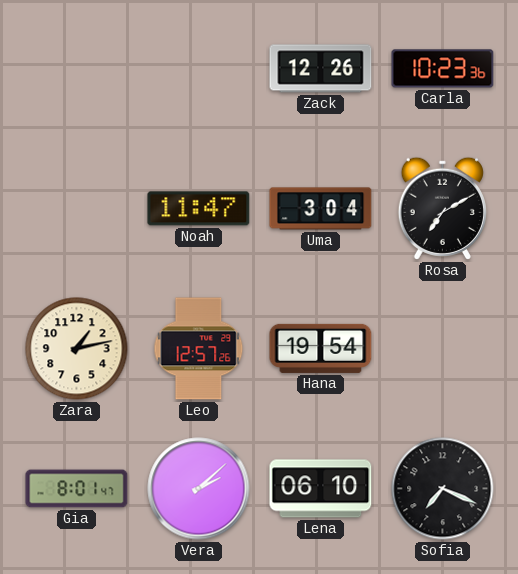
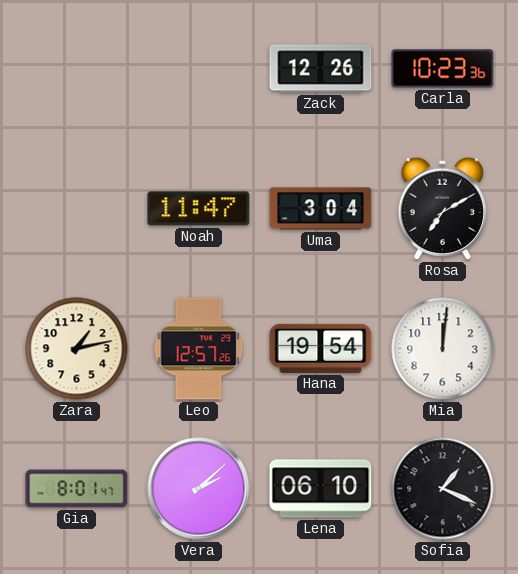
Mia: none -> 12:01
Sofia: 7:19 -> 1:19
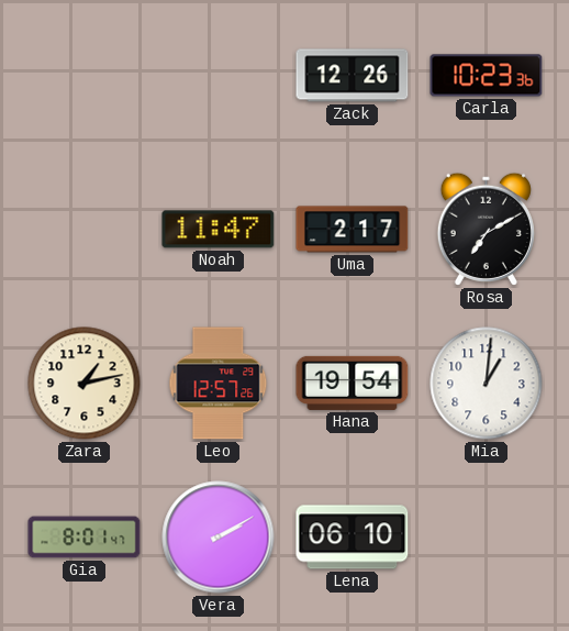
Uma: 3:04 -> 2:17
Mia: 12:01 -> 1:01
Vera: 2:08 -> 2:10
Sofia: 1:19 -> none
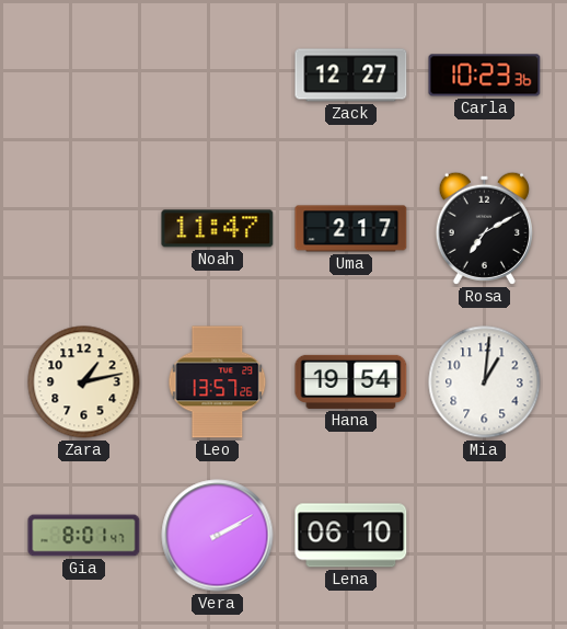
Zack: 12:26 -> 12:27
Leo: 12:57 -> 13:57
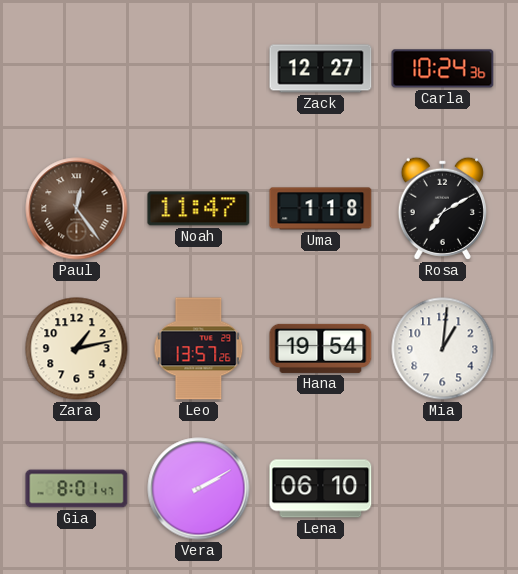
Carla: 10:23 -> 10:24
Paul: none -> 12:24
Uma: 2:17 -> 1:18
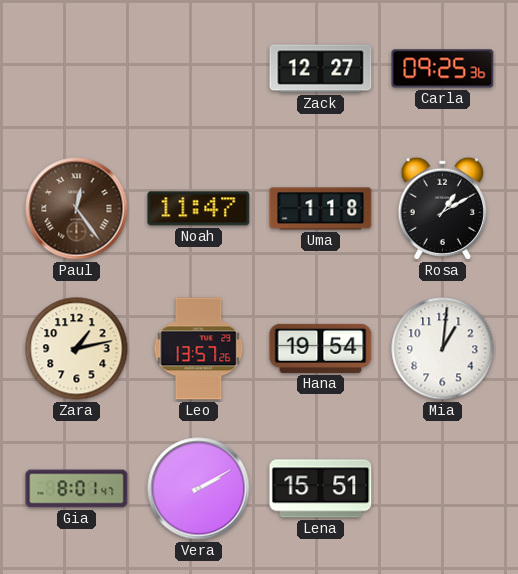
Carla: 10:24 -> 09:25
Rosa: 7:10 -> 1:10
Lena: 06:10 -> 15:51
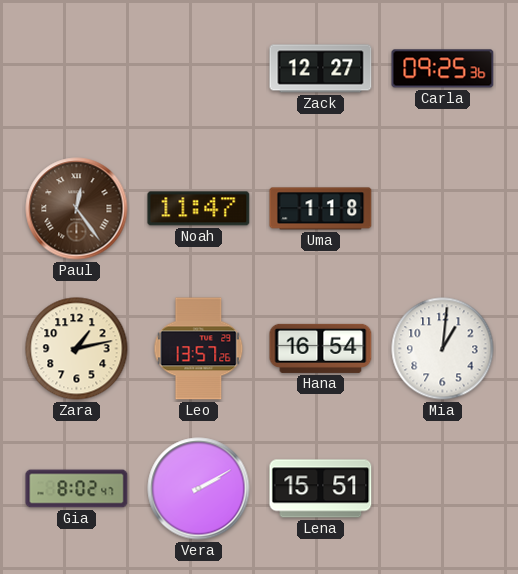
Rosa: 1:10 -> none
Hana: 19:54 -> 16:54
Gia: 8:01 -> 8:02
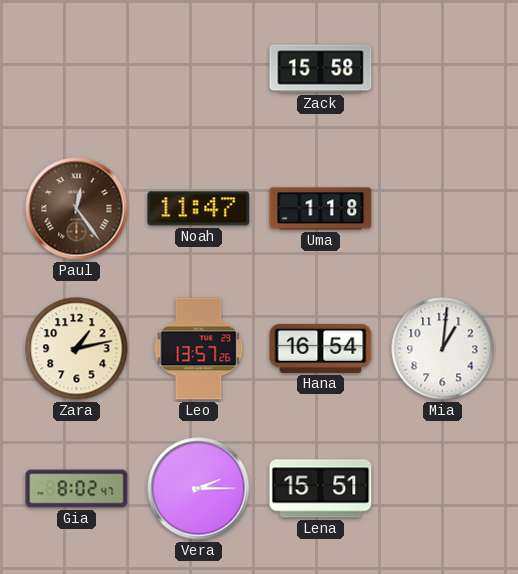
Zack: 12:27 -> 15:58
Carla: 09:25 -> none
Vera: 2:10 -> 2:15
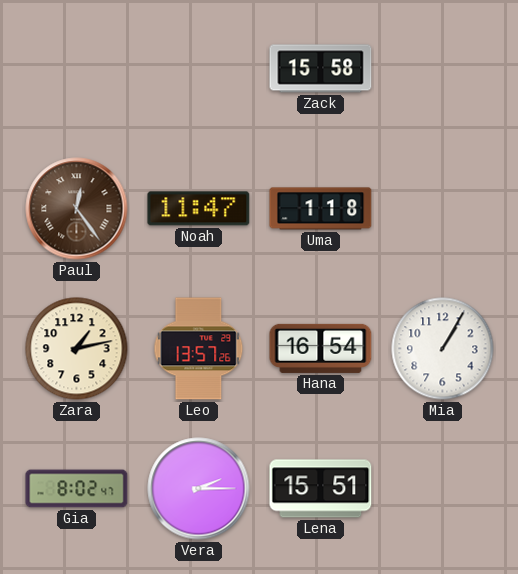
Mia: 1:01 -> 1:05
